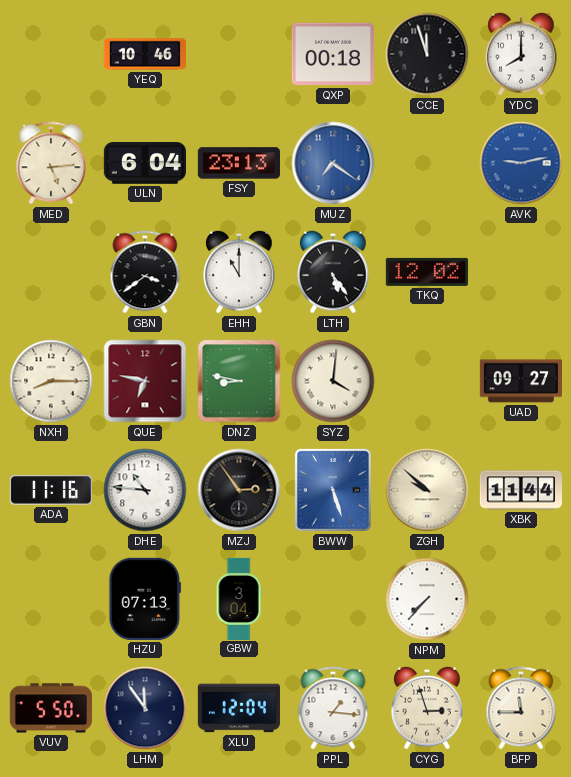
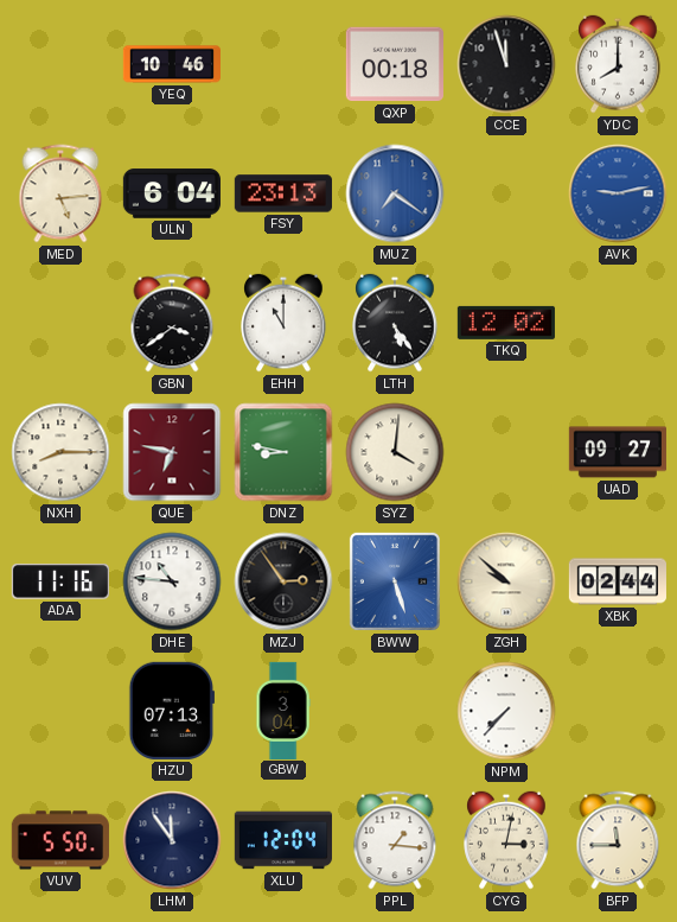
XBK: 11:44 -> 02:44
CYG: 2:57 -> 3:02
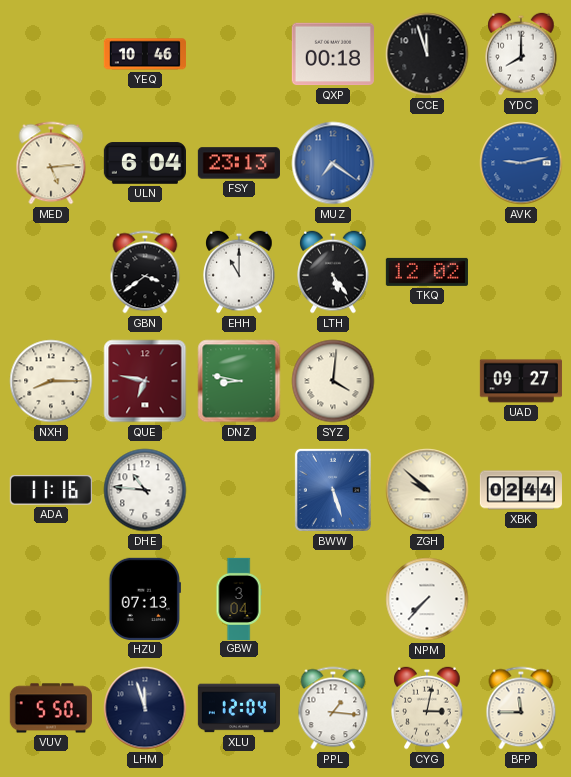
MZJ: 2:54 -> none
LHM: 11:54 -> 11:57
